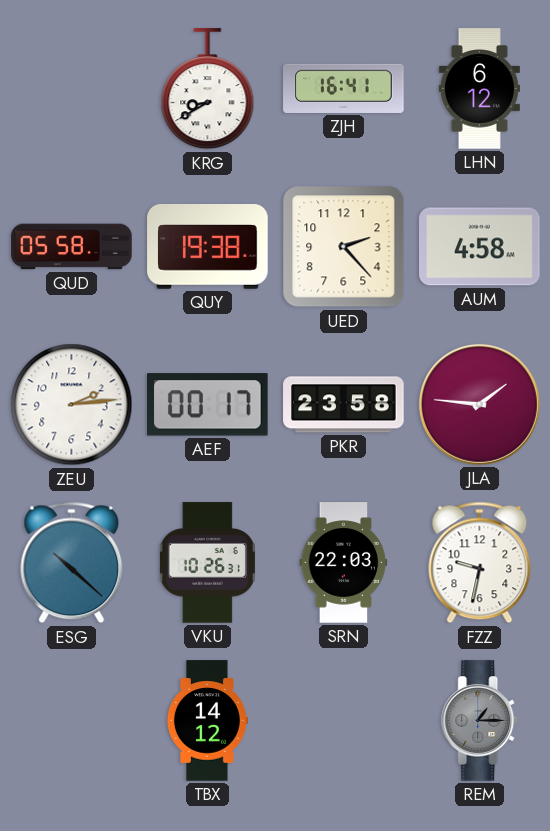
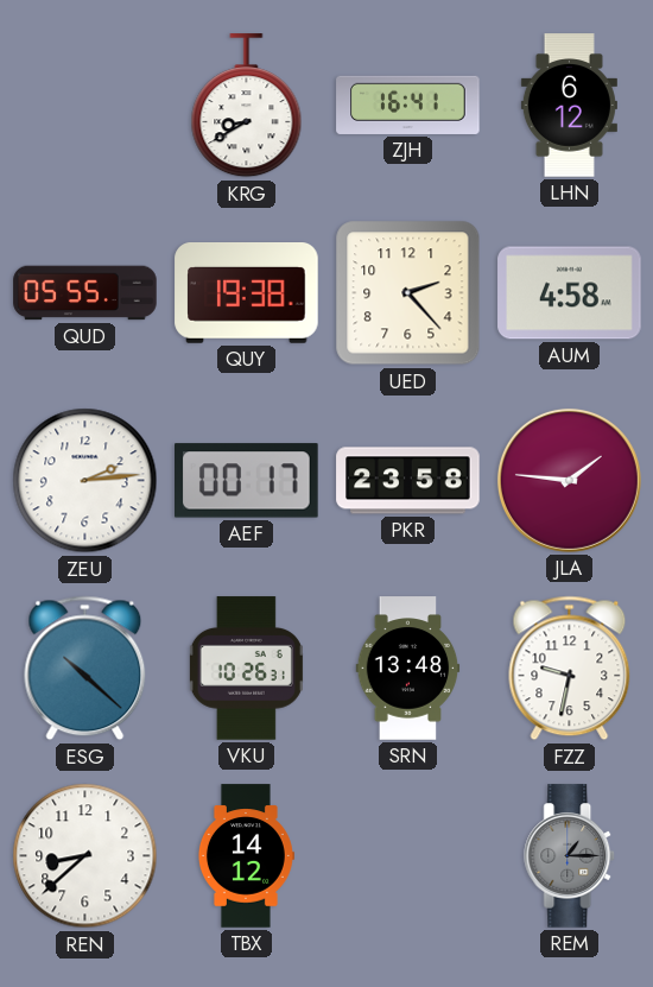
QUD: 05:58 -> 05:55
SRN: 22:03 -> 13:48
REN: none -> 8:38
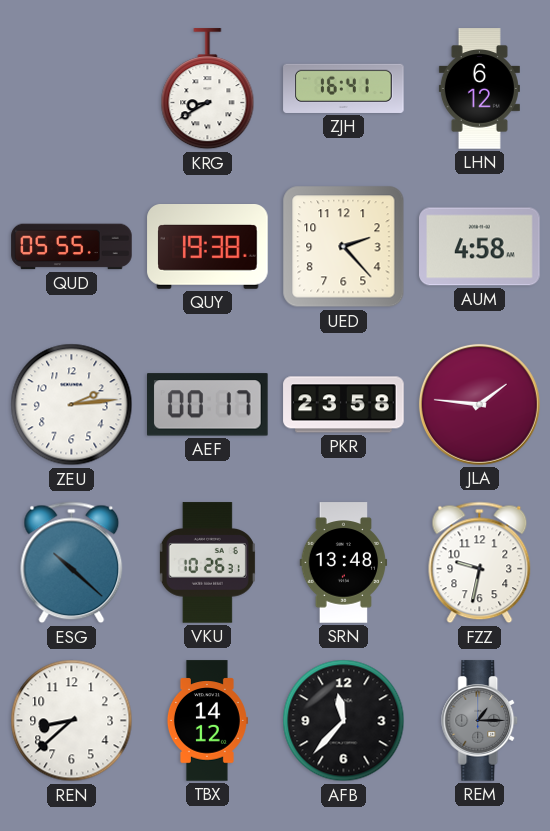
AFB: none -> 11:37
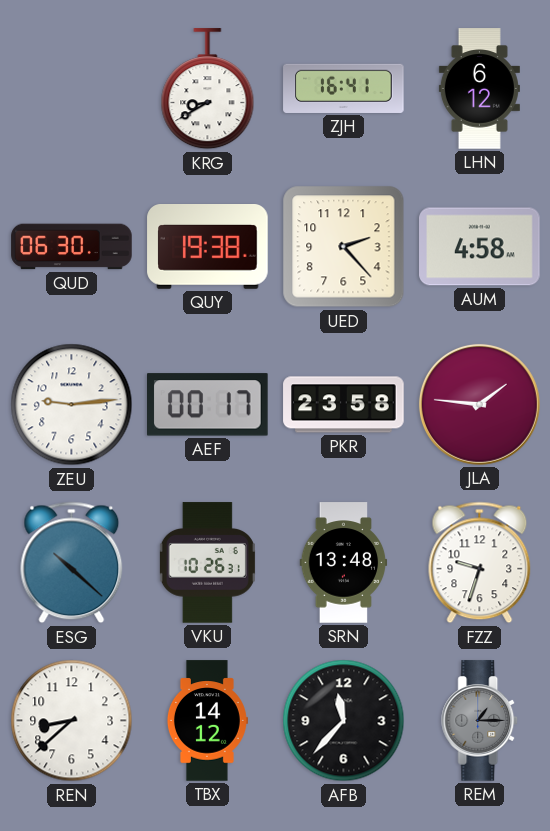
QUD: 05:55 -> 06:30
ZEU: 2:14 -> 9:14
FZZ: 9:32 -> 9:33
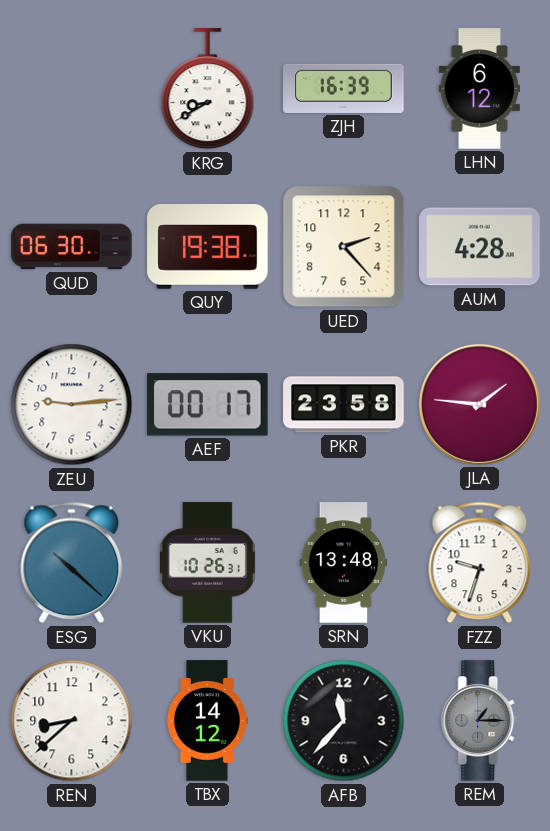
ZJH: 16:41 -> 16:39
AUM: 4:58 -> 4:28
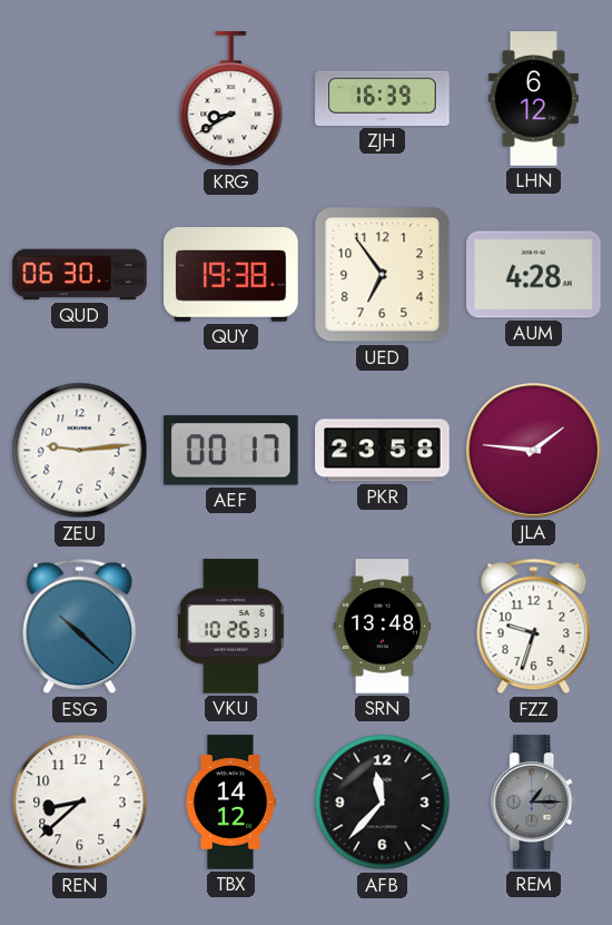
UED: 2:23 -> 6:54
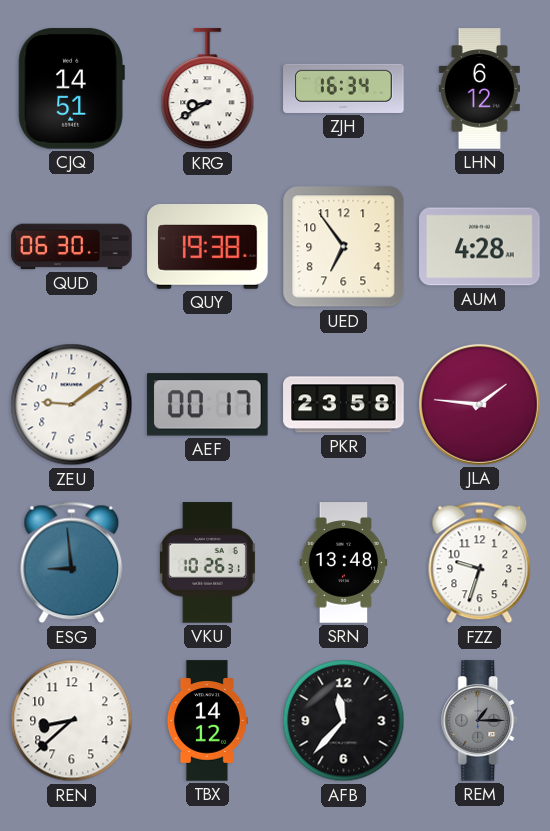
CJQ: none -> 14:51
ZJH: 16:39 -> 16:34
ZEU: 9:14 -> 9:09
ESG: 10:22 -> 8:59
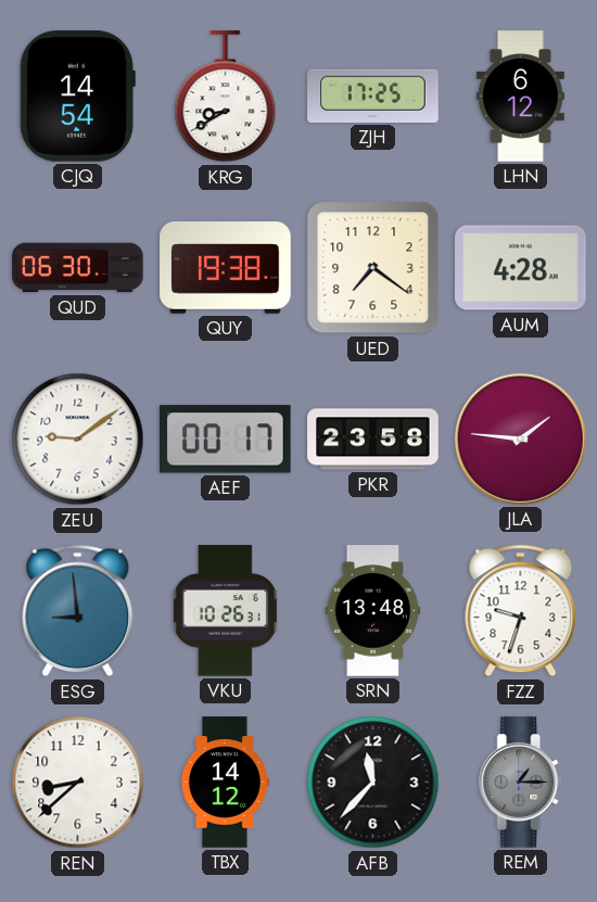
CJQ: 14:51 -> 14:54
ZJH: 16:34 -> 17:25
UED: 6:54 -> 7:21
